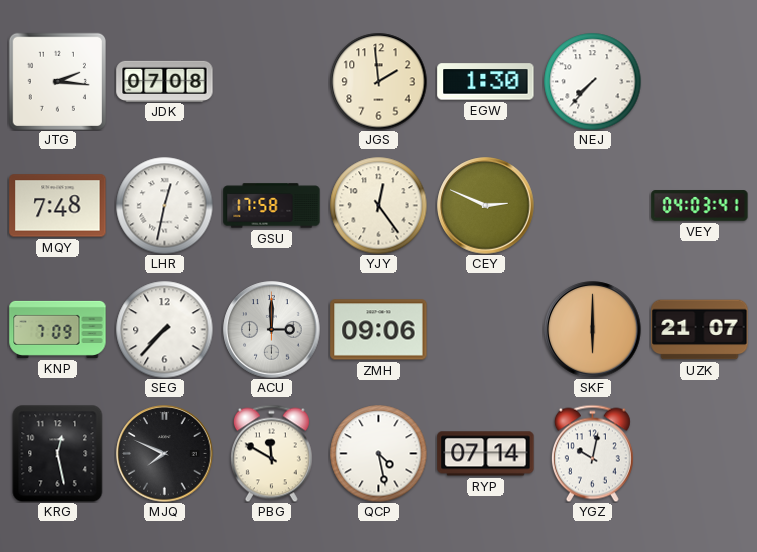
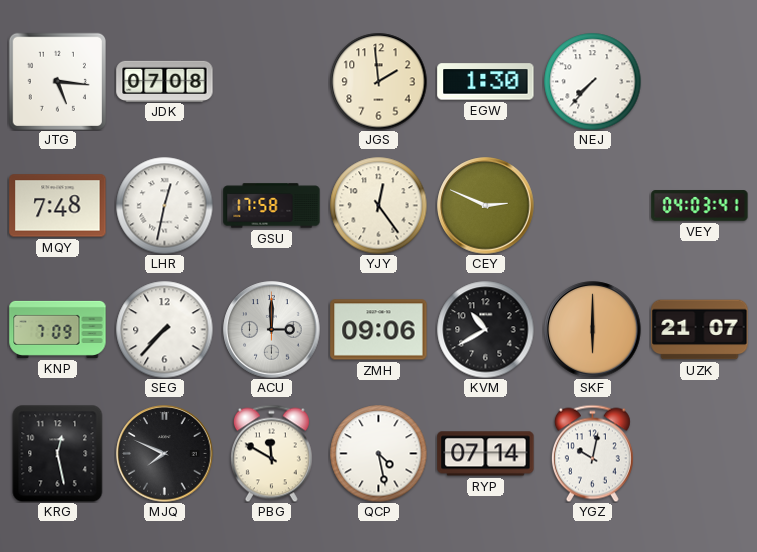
JTG: 2:16 -> 5:16
KVM: none -> 10:40
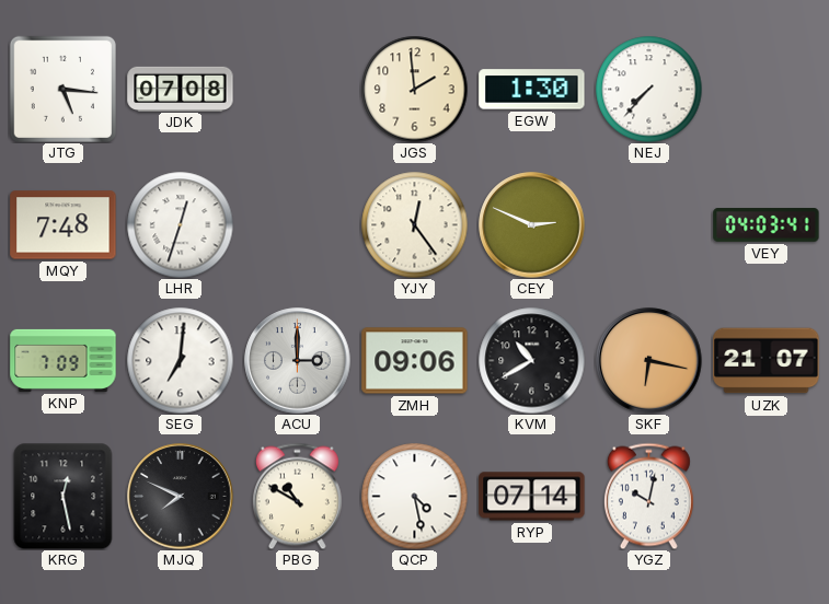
LHR: 12:32 -> 12:33
GSU: 17:58 -> none
SEG: 7:37 -> 7:01
SKF: 6:00 -> 6:17
PBG: 11:50 -> 10:50
